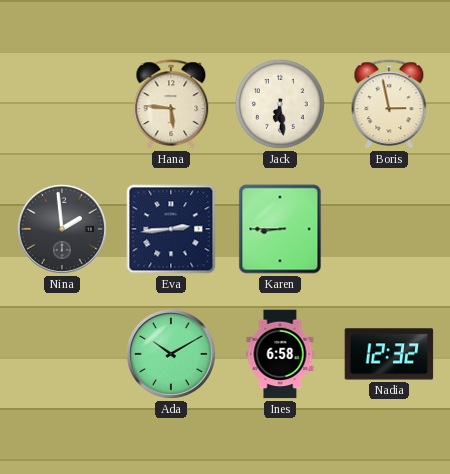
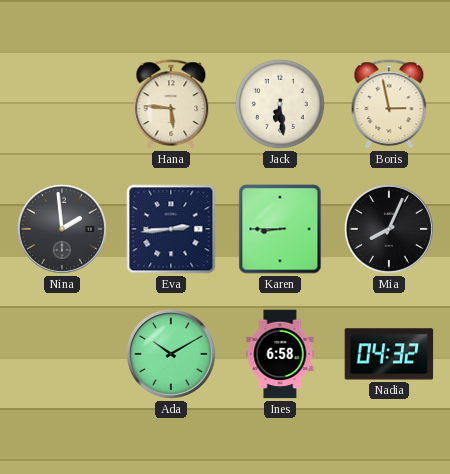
Mia: none -> 8:04
Nadia: 12:32 -> 04:32
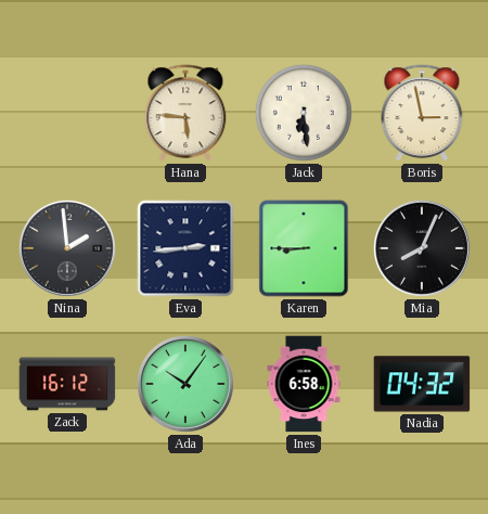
Zack: none -> 16:12
Ada: 10:10 -> 10:06
